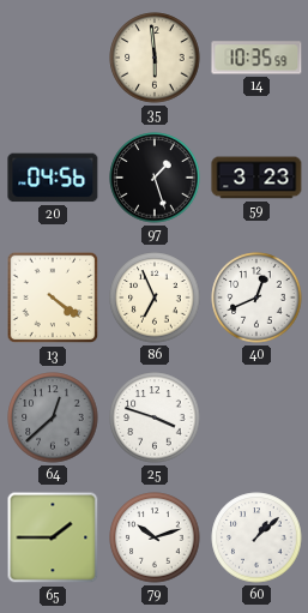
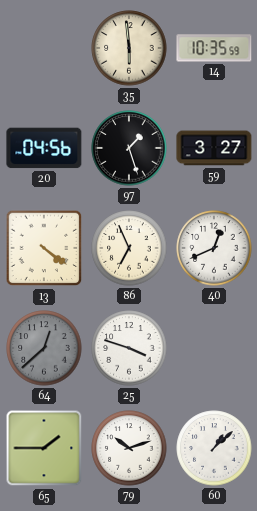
59: 3:23 -> 3:27
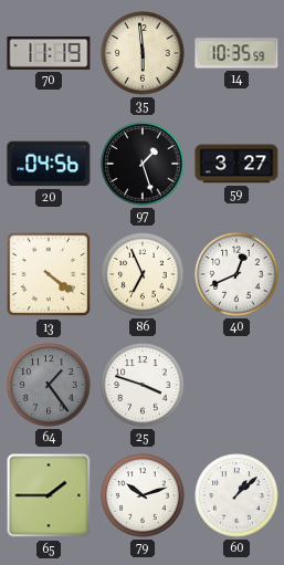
70: none -> 11:19
64: 12:38 -> 1:24
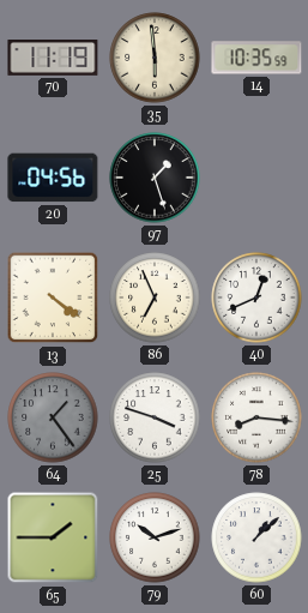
59: 3:27 -> none
78: none -> 8:16
